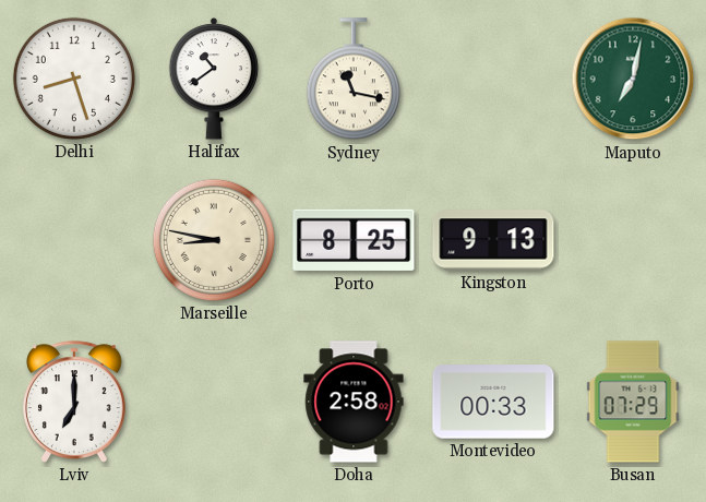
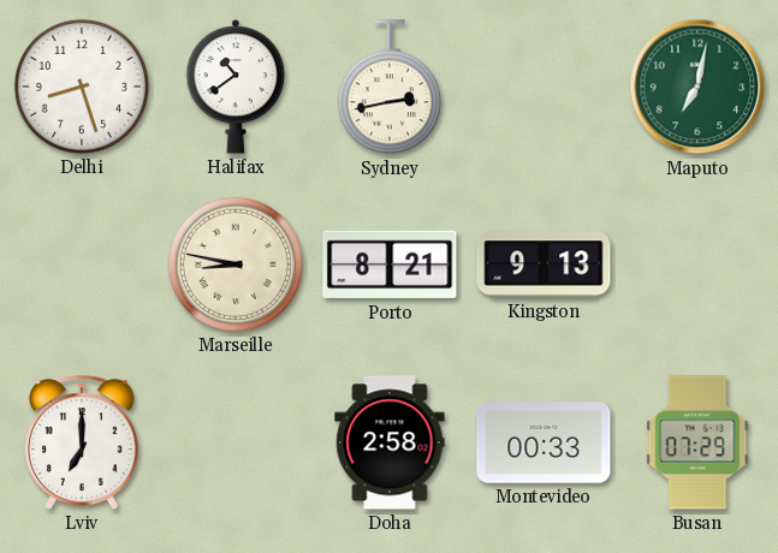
Sydney: 11:17 -> 2:43
Porto: 8:25 -> 8:21
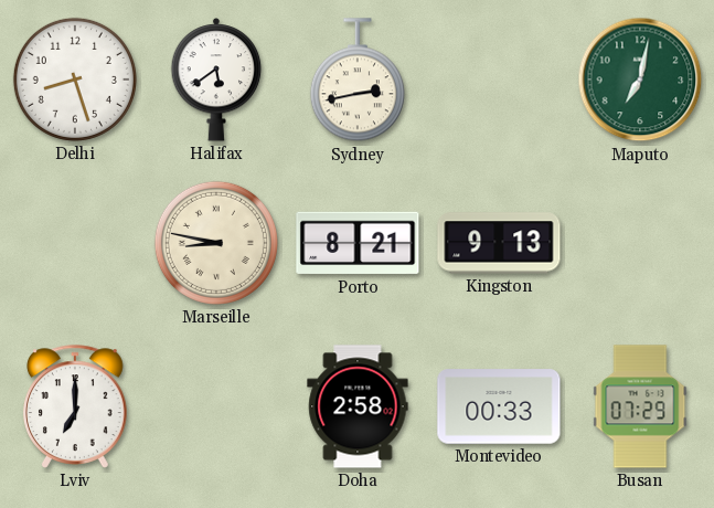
Halifax: 10:39 -> 5:39
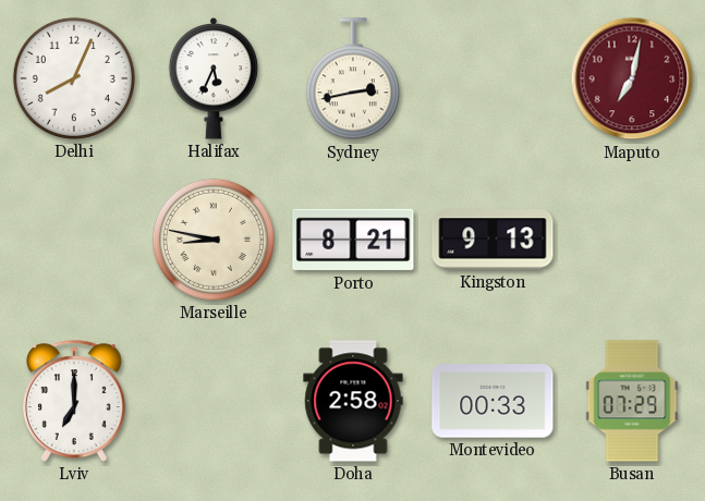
Delhi: 8:27 -> 8:04
Halifax: 5:39 -> 5:34
Maputo dial: green -> burgundy
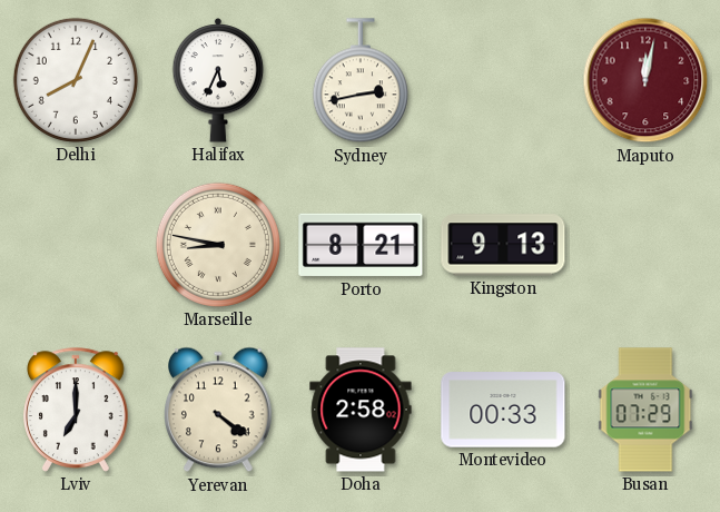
Maputo: 7:02 -> 12:02
Yerevan: none -> 4:21
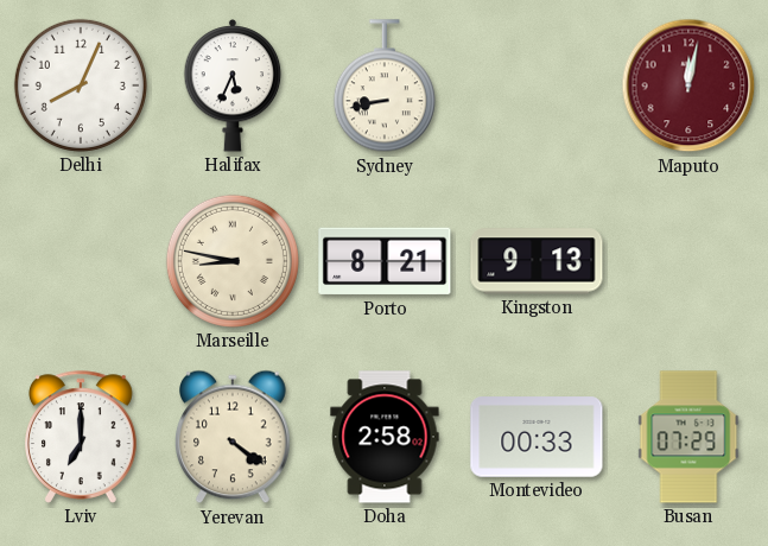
Sydney: 2:43 -> 8:43
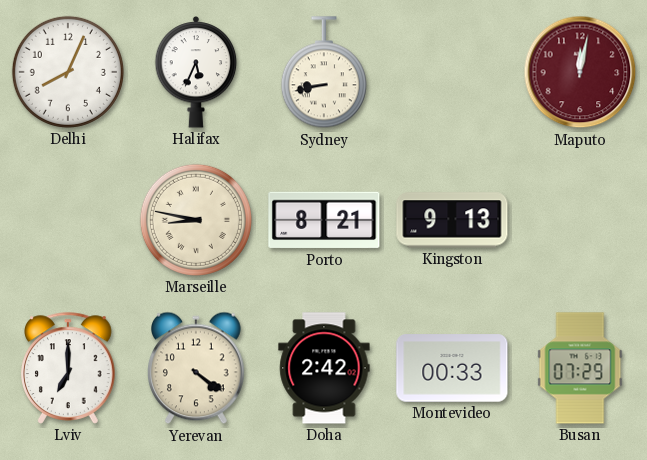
Doha: 2:58 -> 2:42
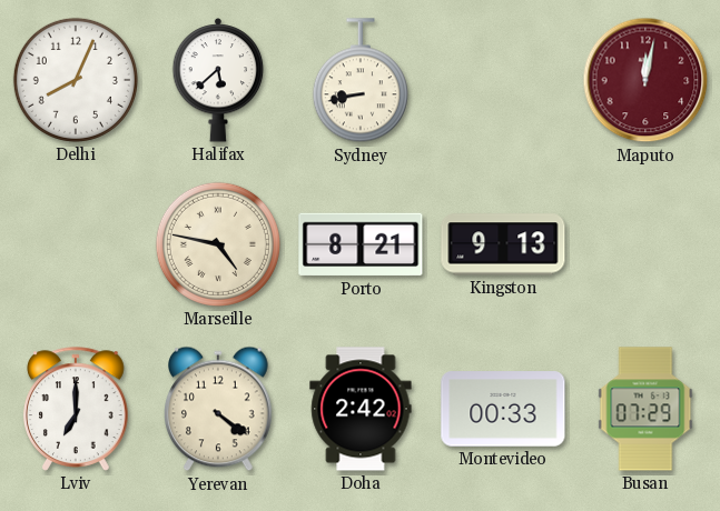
Halifax: 5:34 -> 5:38
Marseille: 8:47 -> 4:47
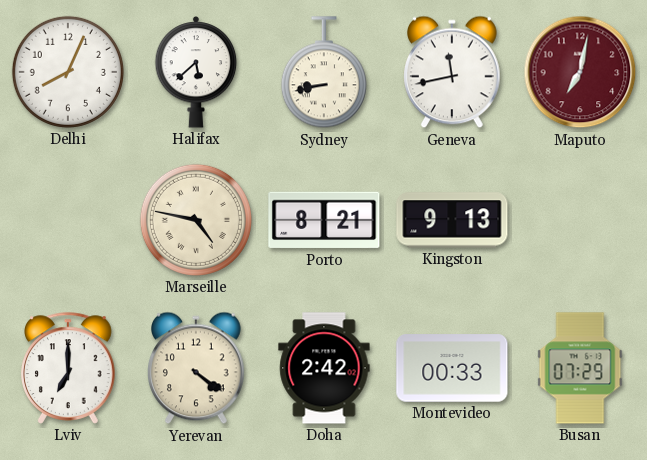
Geneva: none -> 11:43
Maputo: 12:02 -> 7:02
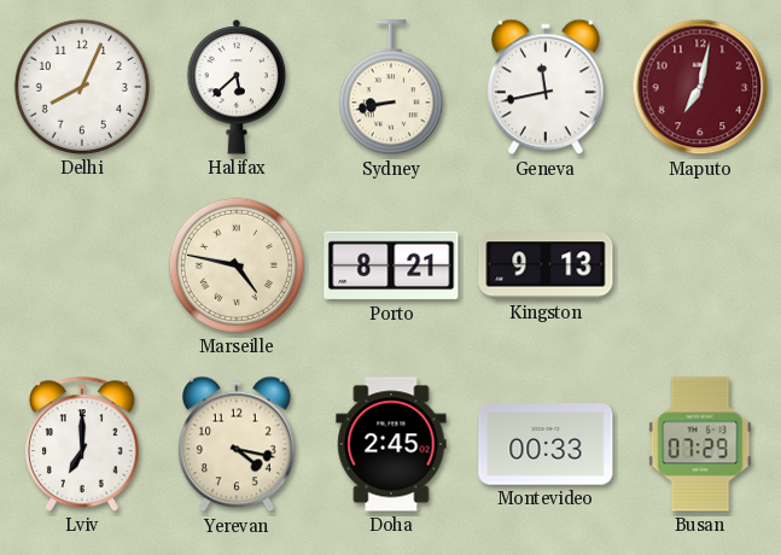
Yerevan: 4:21 -> 4:17
Doha: 2:42 -> 2:45
